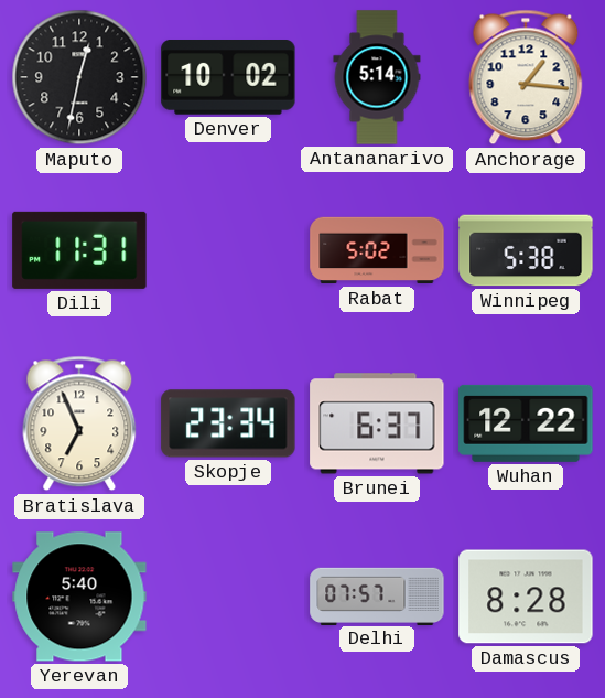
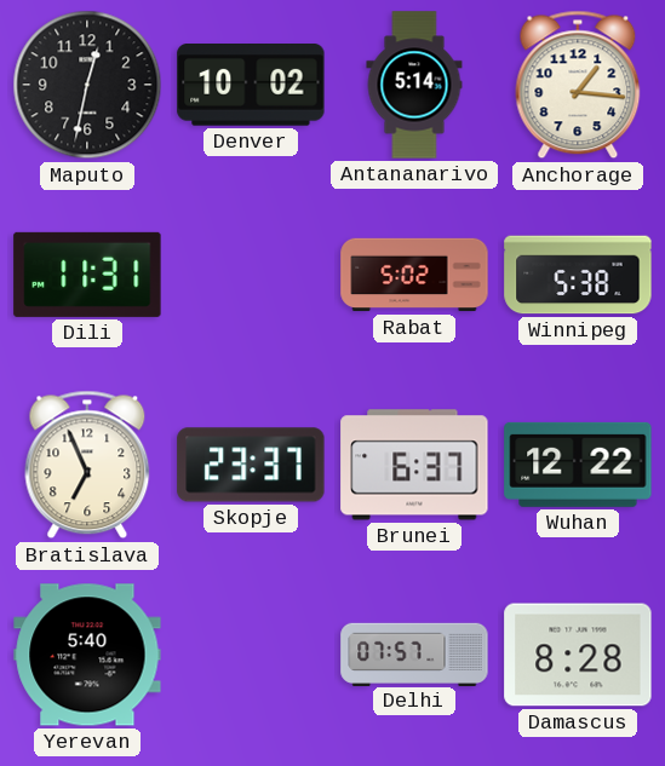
Skopje: 23:34 -> 23:37
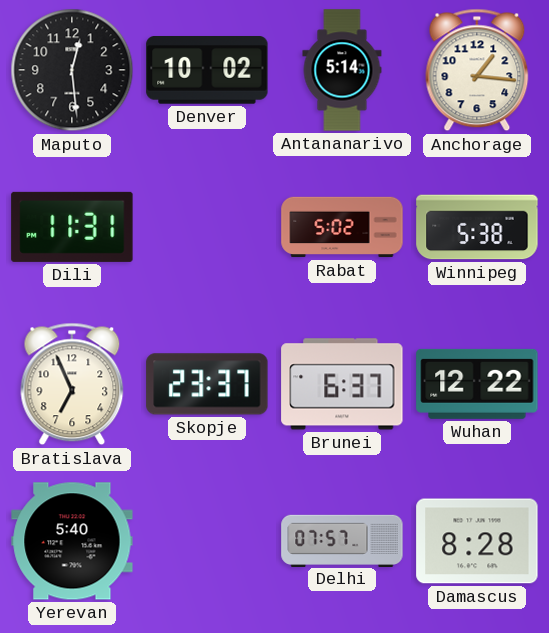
Maputo: 12:32 -> 12:29
